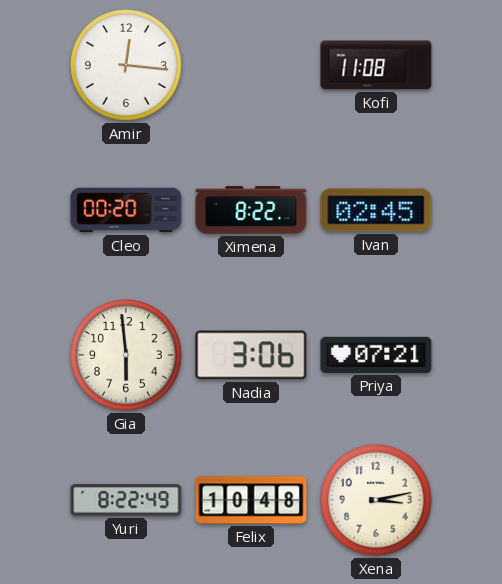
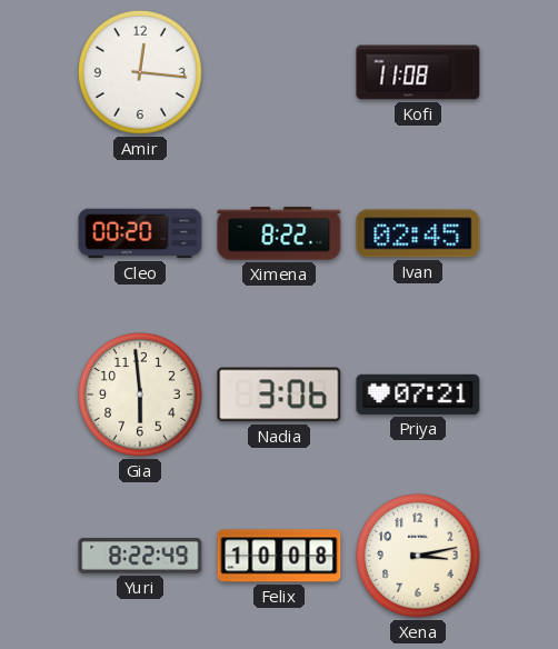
Felix: 10:48 -> 10:08
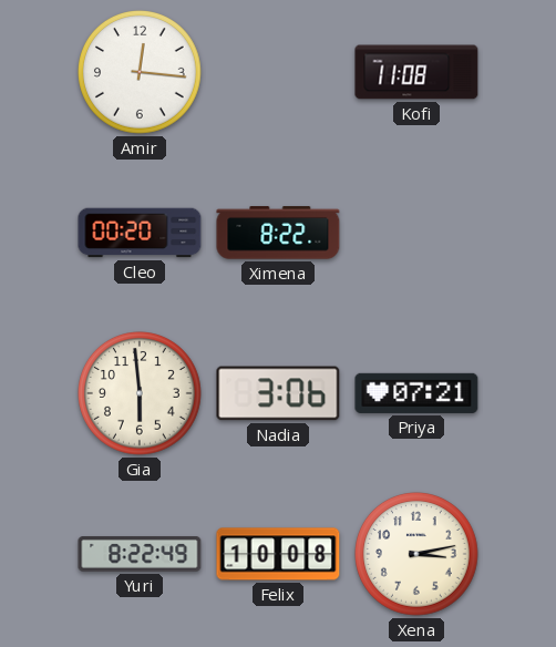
Ivan: 02:45 -> none
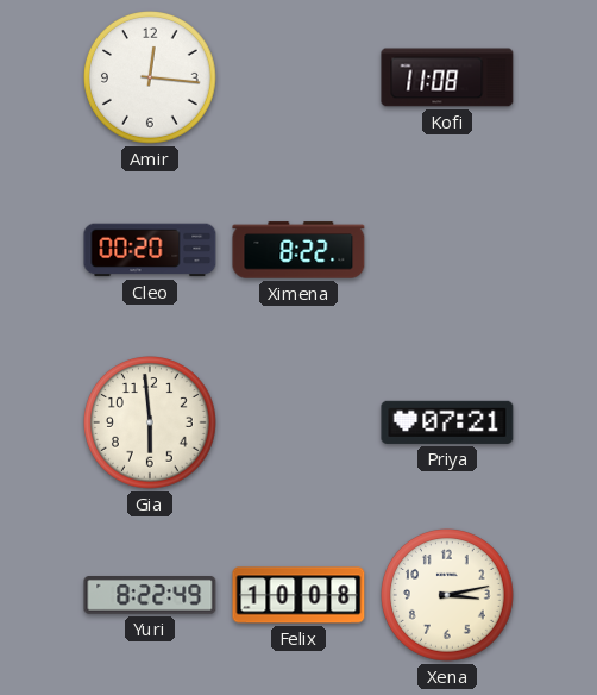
Nadia: 3:06 -> none
